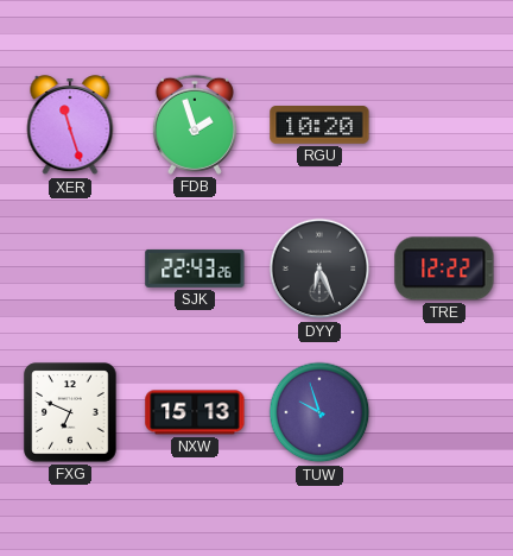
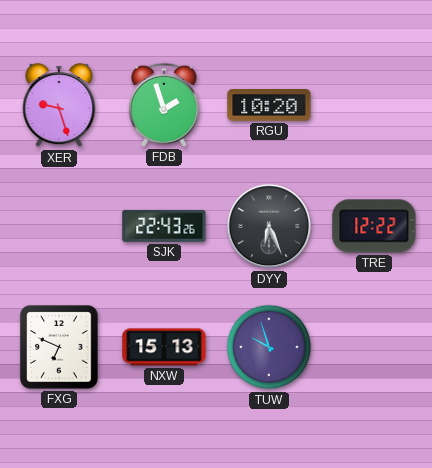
XER: 11:27 -> 9:27
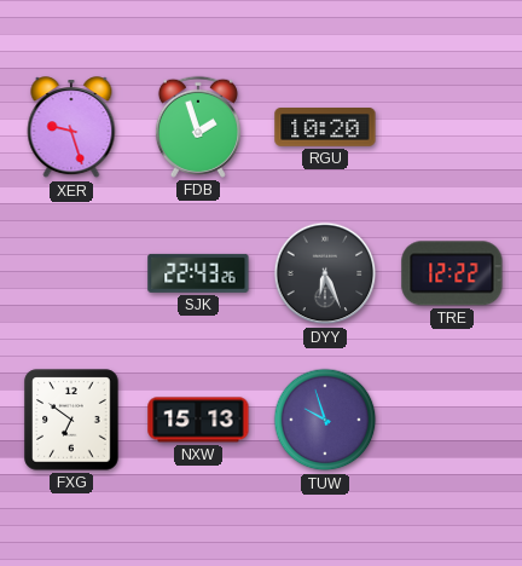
FXG: 6:49 -> 6:51
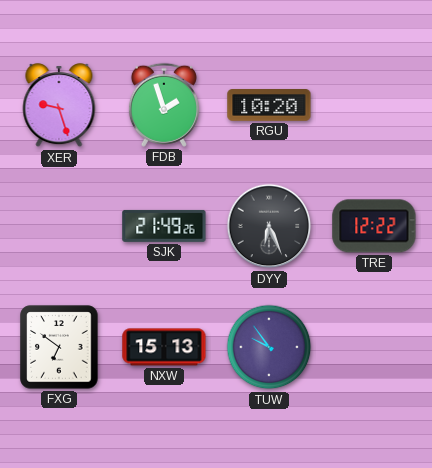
SJK: 22:43 -> 21:49
TUW: 9:57 -> 9:54
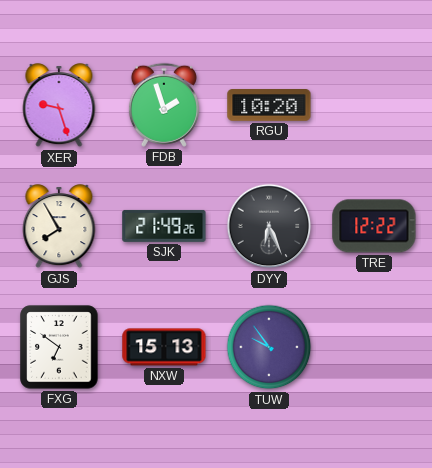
GJS: none -> 7:55
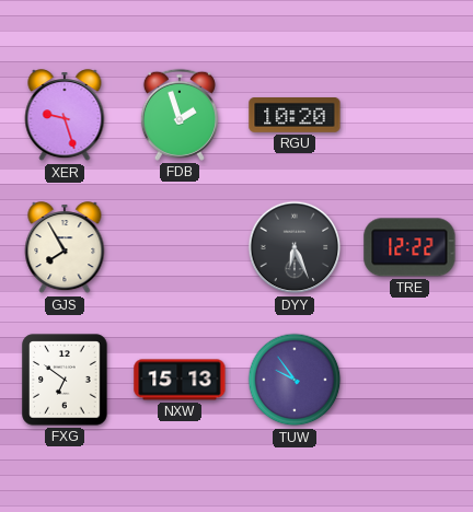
SJK: 21:49 -> none
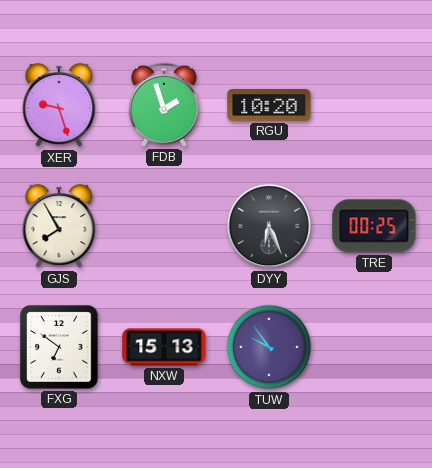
TRE: 12:22 -> 00:25
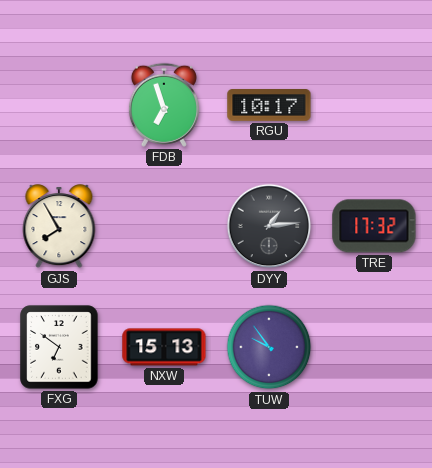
XER: 9:27 -> none
FDB: 1:57 -> 6:57
RGU: 10:20 -> 10:17
DYY: 6:26 -> 1:14
TRE: 00:25 -> 17:32
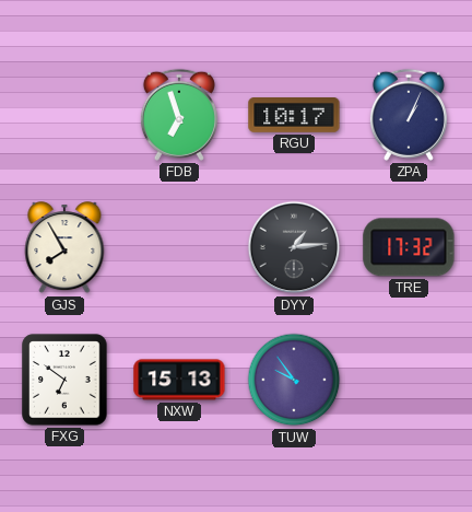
ZPA: none -> 1:04
